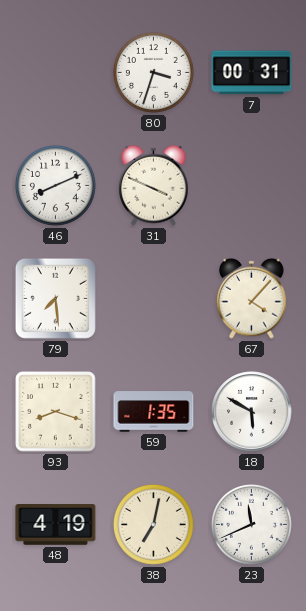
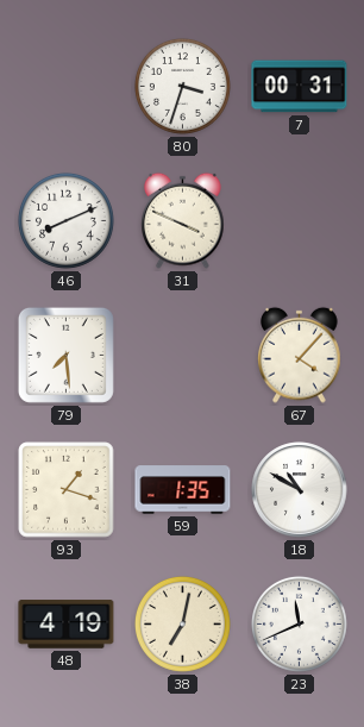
93: 8:18 -> 1:18
18: 5:50 -> 10:50
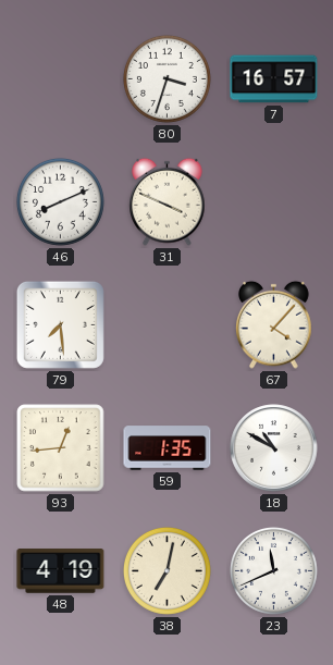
7: 00:31 -> 16:57
93: 1:18 -> 12:44
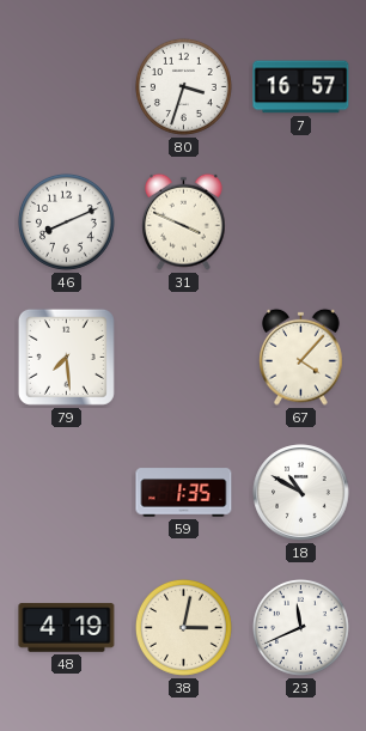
93: 12:44 -> none
38: 7:02 -> 3:02
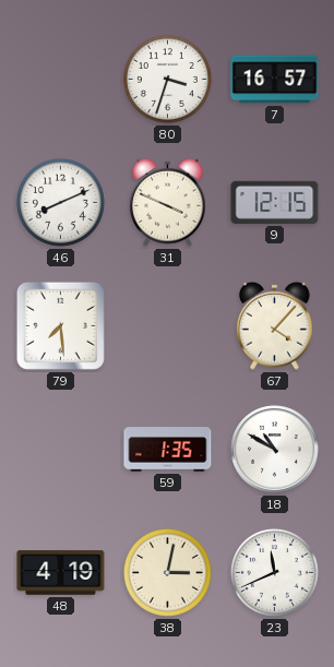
9: none -> 12:15
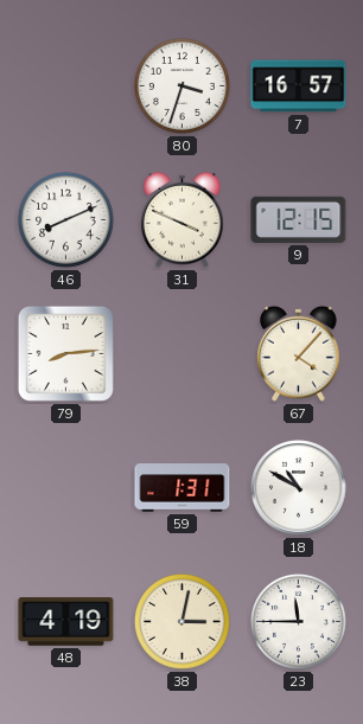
79: 7:29 -> 8:14
59: 1:35 -> 1:31
23: 11:41 -> 11:45
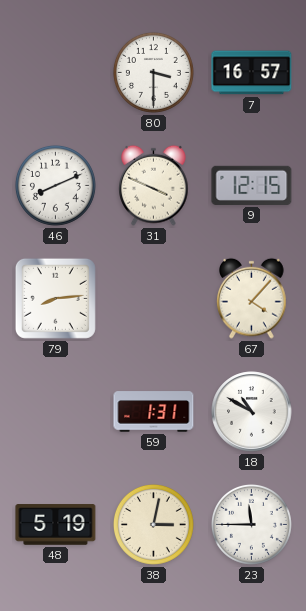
80: 3:33 -> 3:30
48: 4:19 -> 5:19
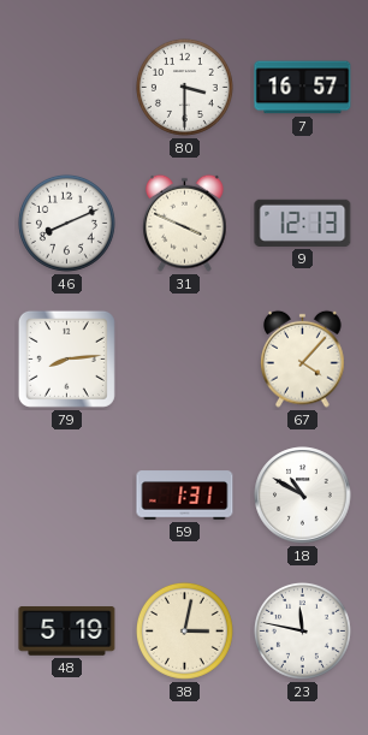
9: 12:15 -> 12:13
23: 11:45 -> 11:47
